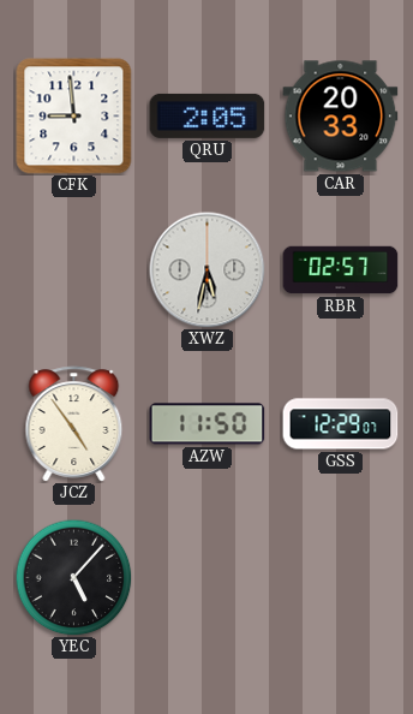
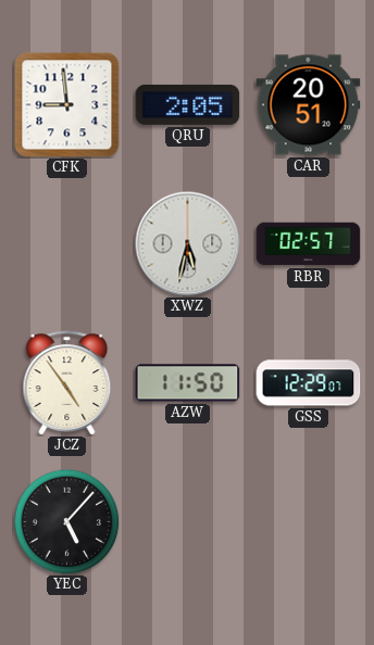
CAR: 20:33 -> 20:51
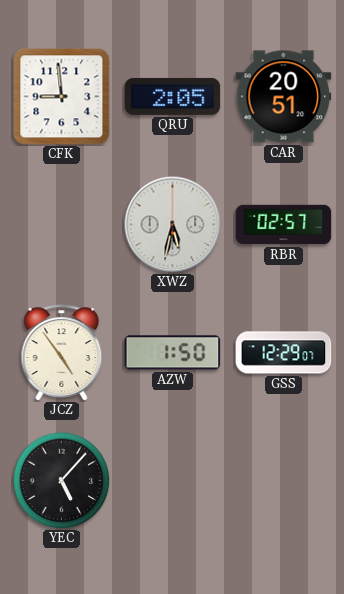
AZW: 11:50 -> 1:50
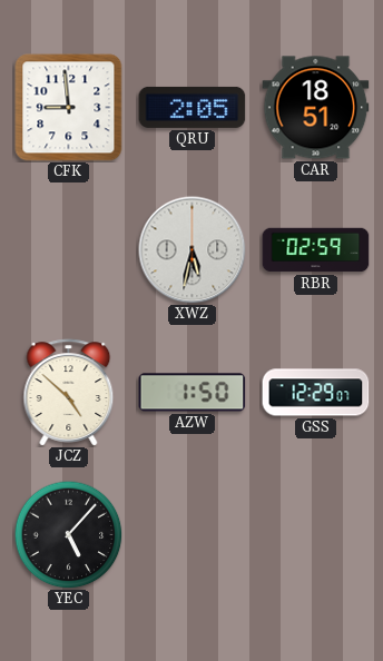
CAR: 20:51 -> 18:51
RBR: 02:57 -> 02:59
JCZ: 4:54 -> 4:52
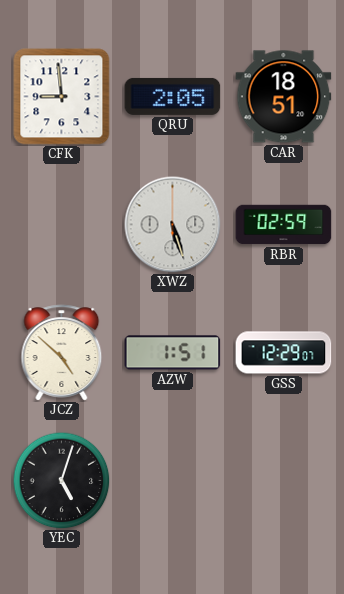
XWZ: 5:32 -> 5:27
AZW: 1:50 -> 1:51
YEC: 5:07 -> 5:03
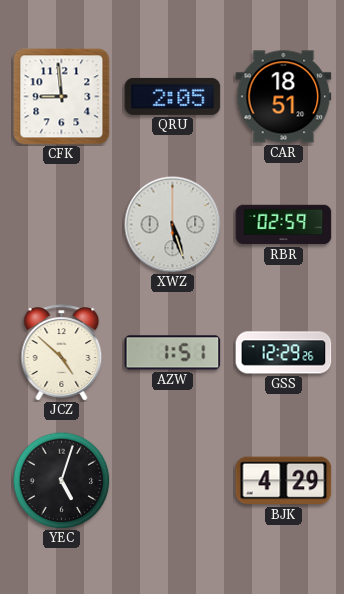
GSS: 12:29:07 -> 12:29:26
BJK: none -> 4:29
